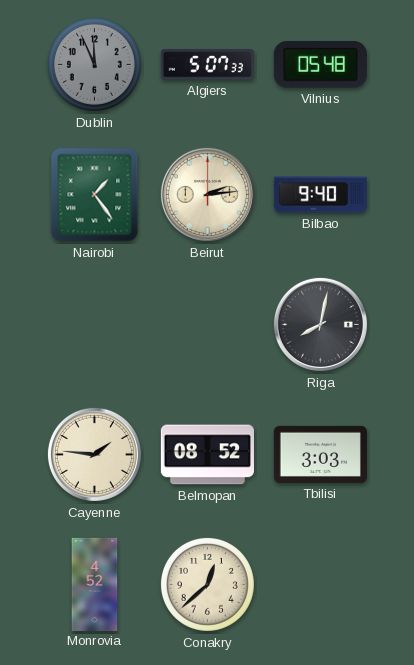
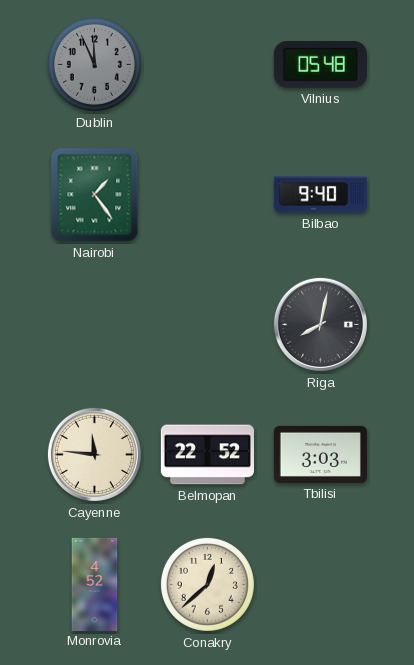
Algiers: 5:07 -> none
Beirut: 2:14 -> none
Cayenne: 1:46 -> 11:46
Belmopan: 08:52 -> 22:52
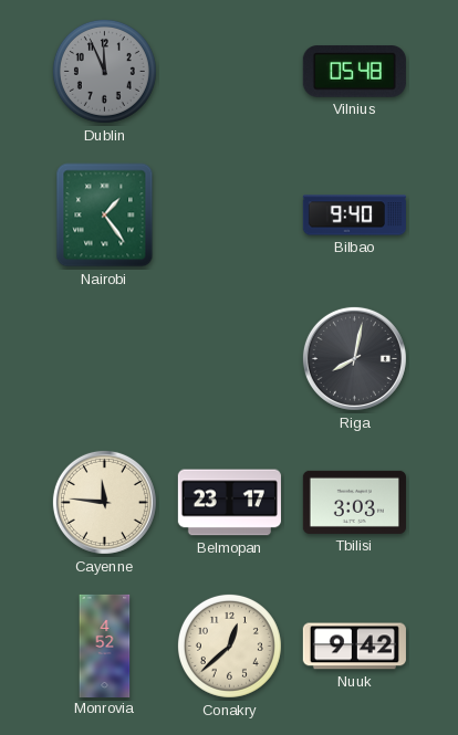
Belmopan: 22:52 -> 23:17
Nuuk: none -> 9:42
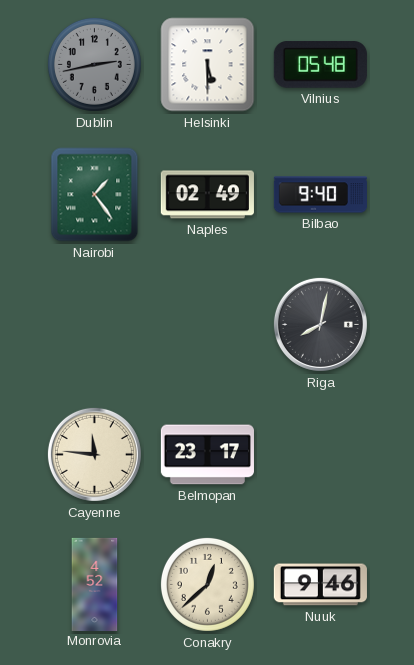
Dublin: 11:56 -> 2:43
Helsinki: none -> 5:30
Naples: none -> 02:49
Tbilisi: 3:03 -> none
Nuuk: 9:42 -> 9:46
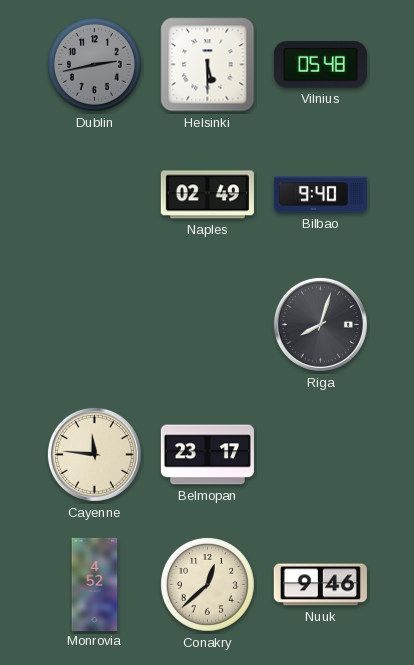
Nairobi: 1:24 -> none
Riga: 8:02 -> 8:03
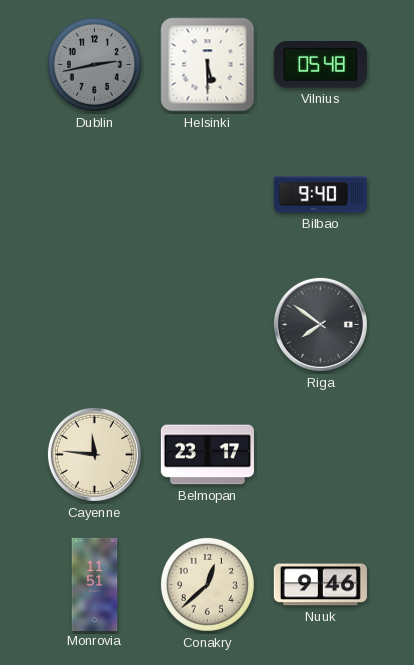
Naples: 02:49 -> none
Riga: 8:03 -> 7:51
Monrovia: 4:52 -> 11:51
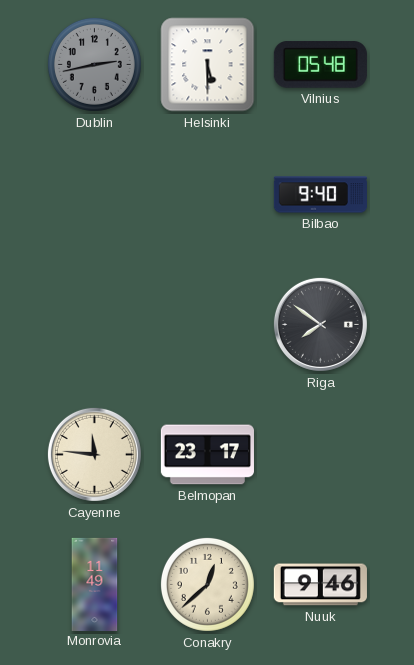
Monrovia: 11:51 -> 11:49
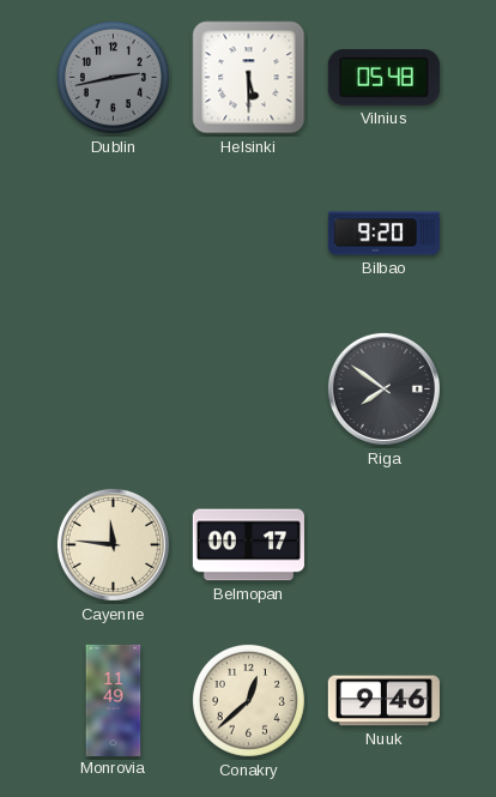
Bilbao: 9:40 -> 9:20
Belmopan: 23:17 -> 00:17
